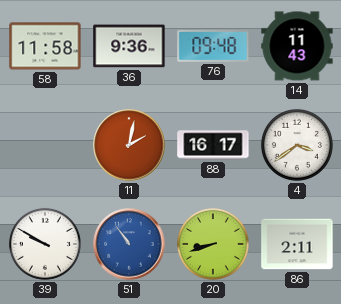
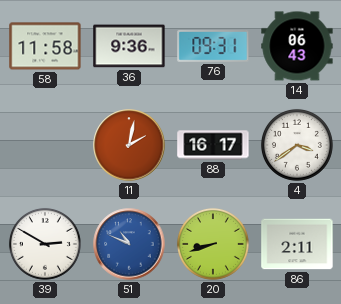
76: 09:48 -> 09:31
14: 11:43 -> 06:43
39: 9:50 -> 2:50
51: 10:54 -> 10:49
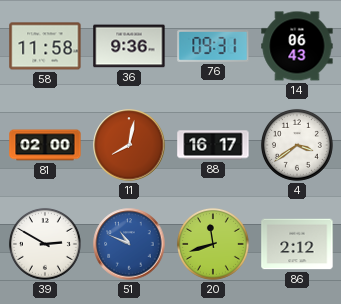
81: none -> 02:00
11: 2:02 -> 8:02
20: 8:42 -> 11:42
86: 2:11 -> 2:12
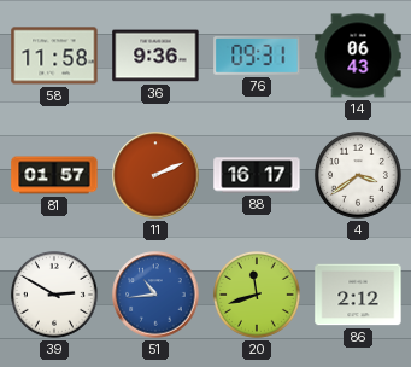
81: 02:00 -> 01:57
11: 8:02 -> 2:11
51: 10:49 -> 10:44
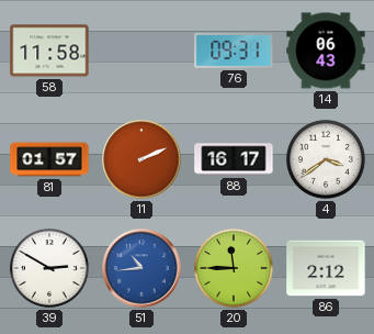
36: 9:36 -> none
20: 11:42 -> 11:45
